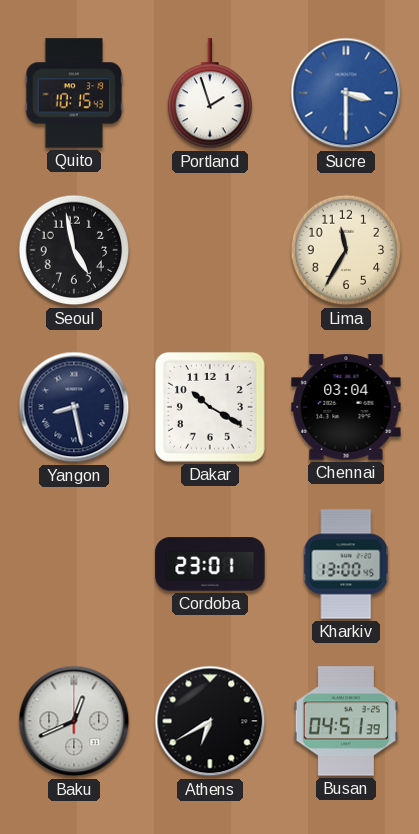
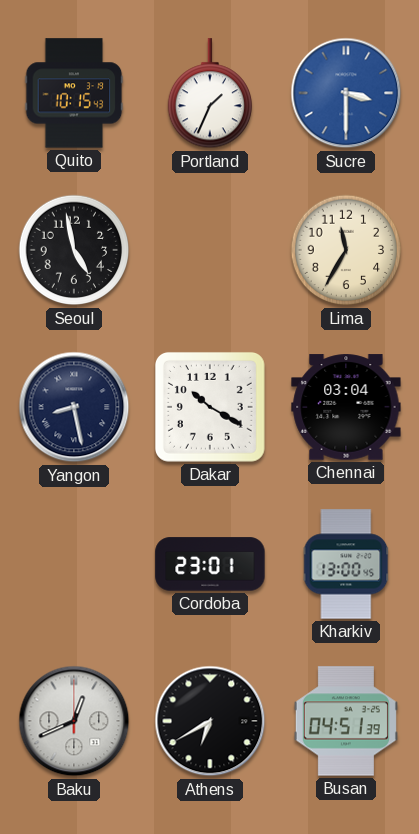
Portland: 1:57 -> 1:34
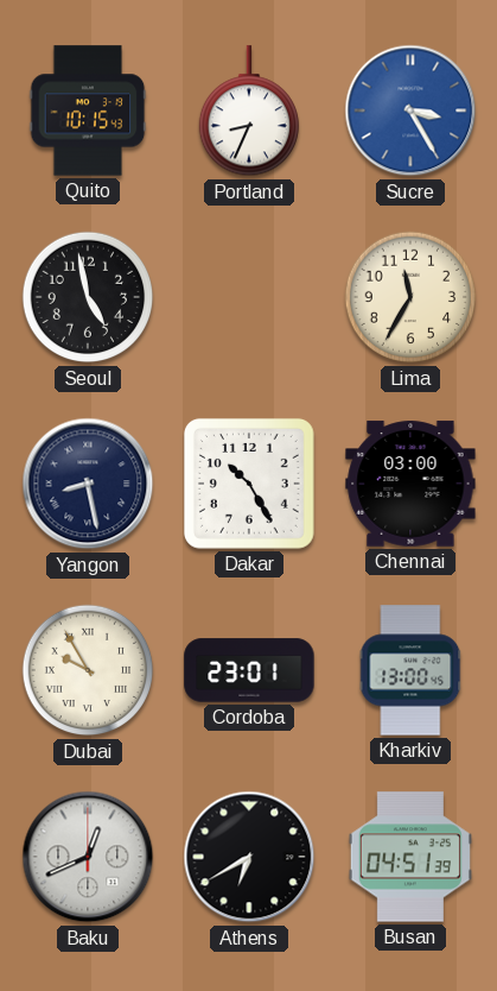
Portland: 1:34 -> 8:34
Sucre: 3:30 -> 3:25
Dakar: 10:20 -> 10:25
Chennai: 03:04 -> 03:00
Dubai: none -> 9:55
